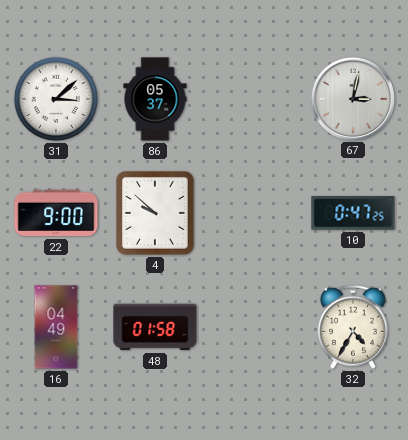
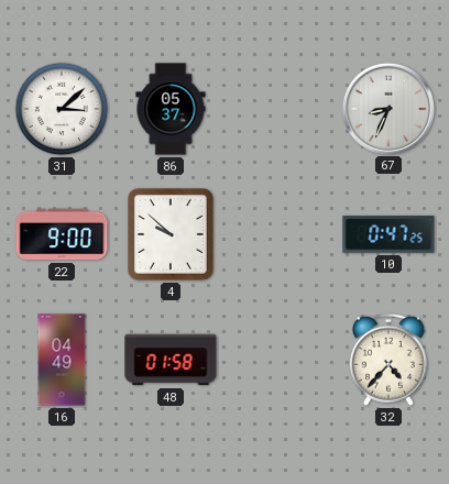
67: 3:02 -> 8:34
32: 4:35 -> 4:37
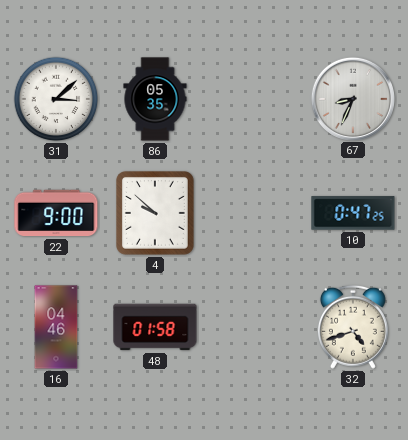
86: 05:37 -> 05:35
16: 04:49 -> 04:46
32: 4:37 -> 4:42
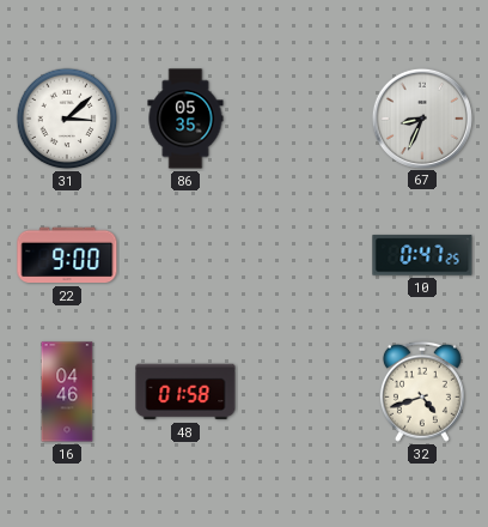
4: 9:52 -> none
